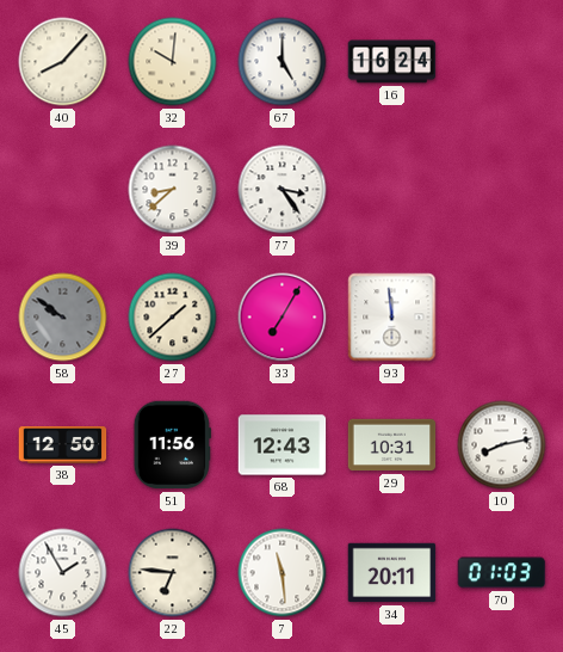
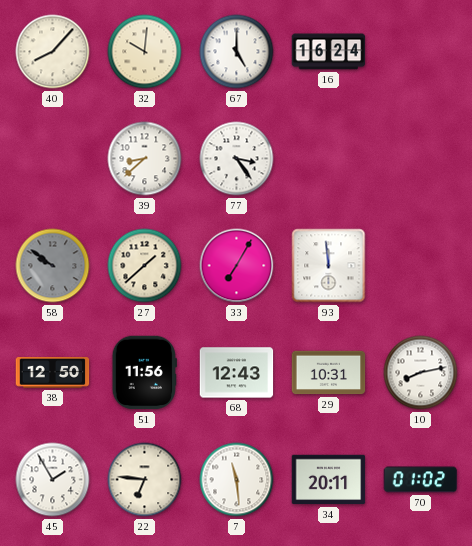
70: 01:03 -> 01:02
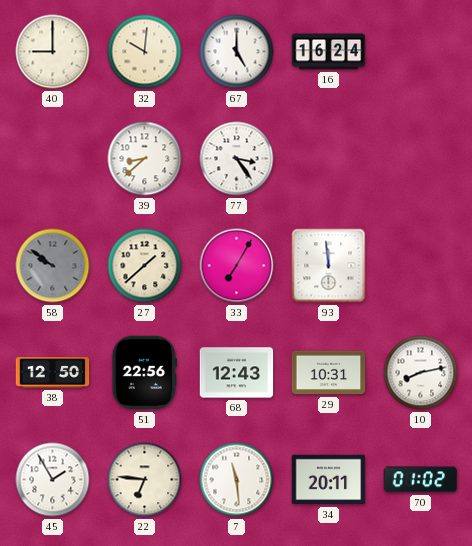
40: 8:07 -> 9:00
51: 11:56 -> 22:56
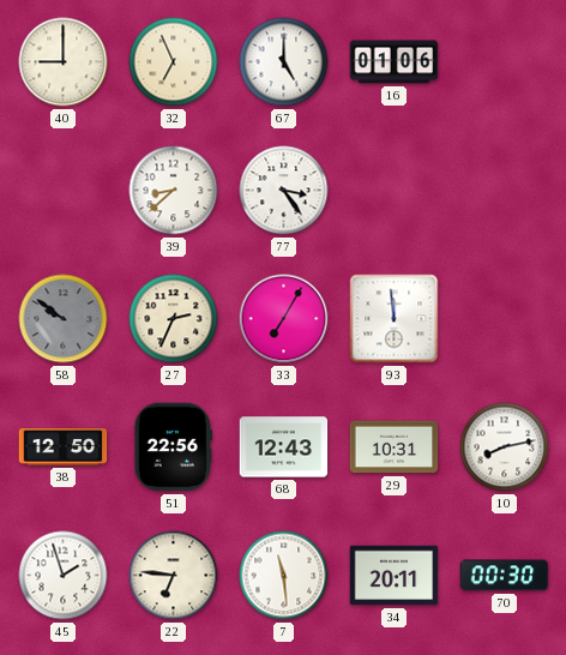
32: 10:01 -> 6:56
16: 16:24 -> 01:06
27: 1:38 -> 2:34
45: 1:55 -> 1:57
70: 01:02 -> 00:30
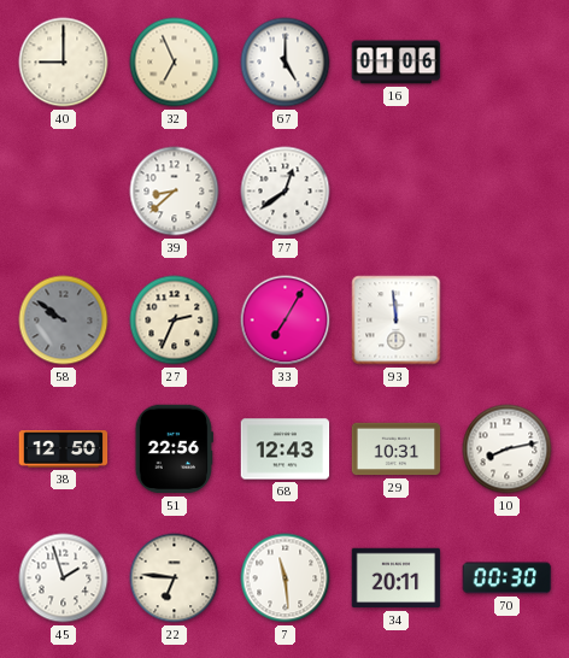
77: 3:24 -> 12:39
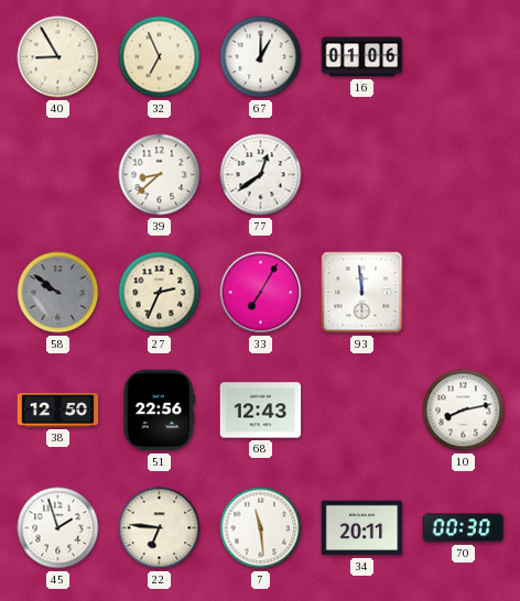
40: 9:00 -> 8:55
67: 5:00 -> 1:00
29: 10:31 -> none
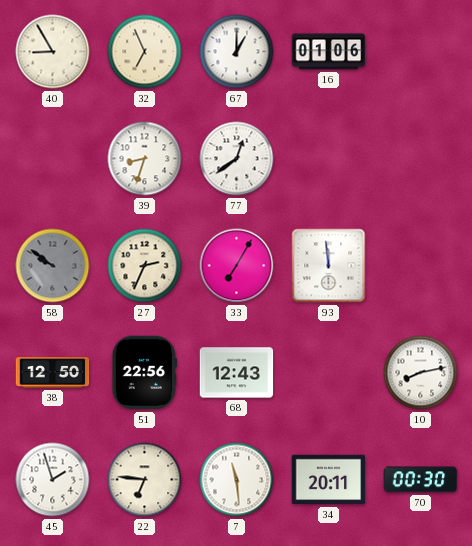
39: 8:38 -> 8:33
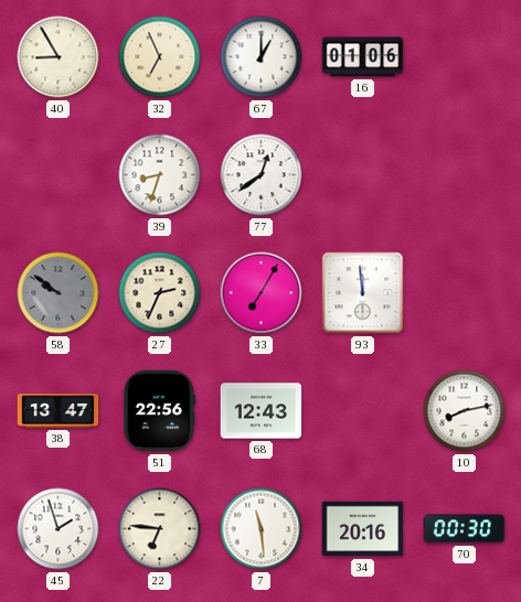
38: 12:50 -> 13:47
34: 20:11 -> 20:16
